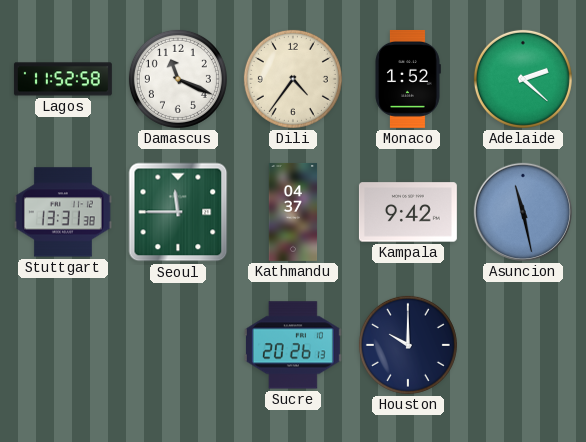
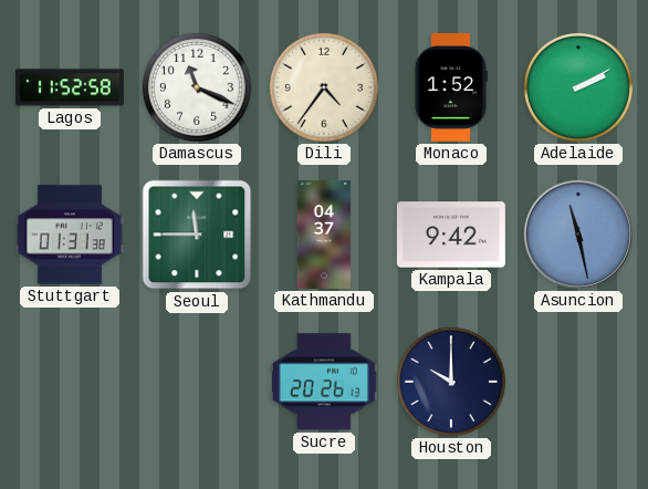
Adelaide: 2:22 -> 2:10
Stuttgart: 13:31 -> 01:31
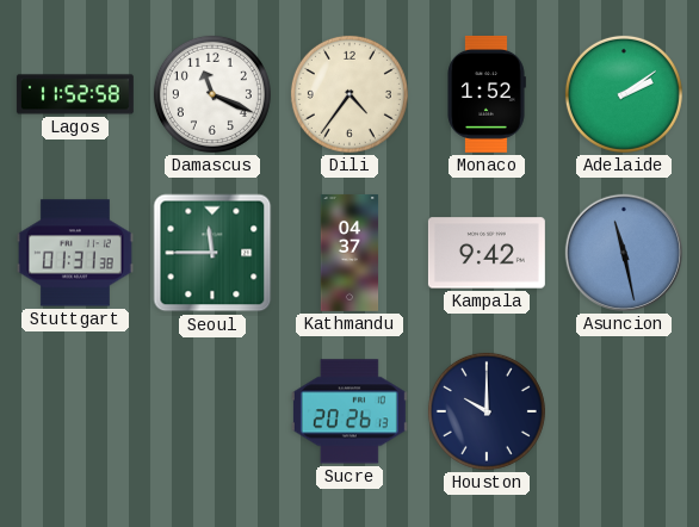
Adelaide: 2:10 -> 2:09
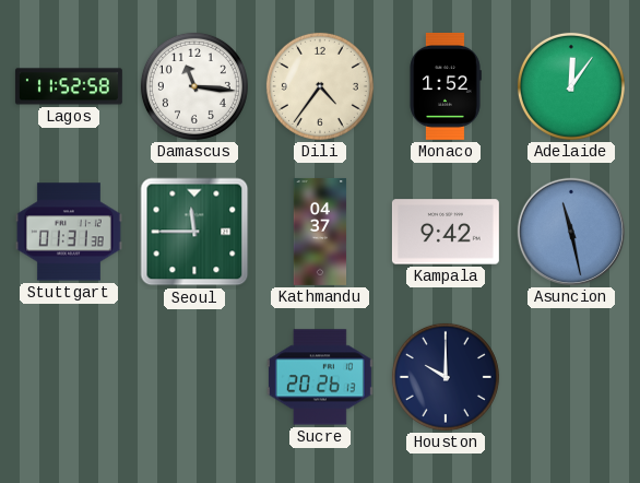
Damascus: 11:19 -> 11:16
Adelaide: 2:09 -> 12:06
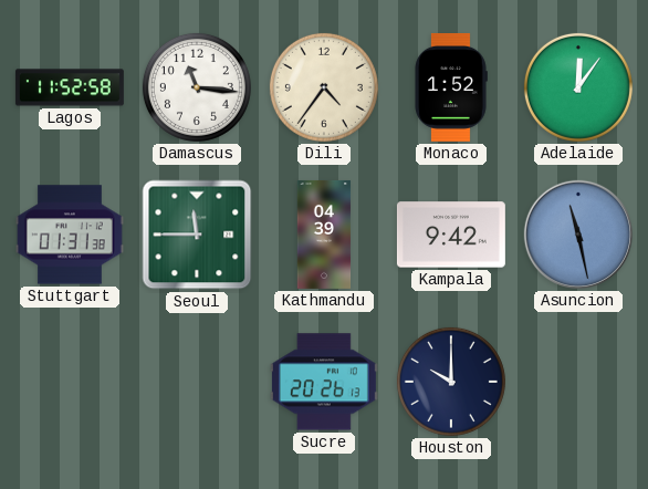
Kathmandu: 04:37 -> 04:39
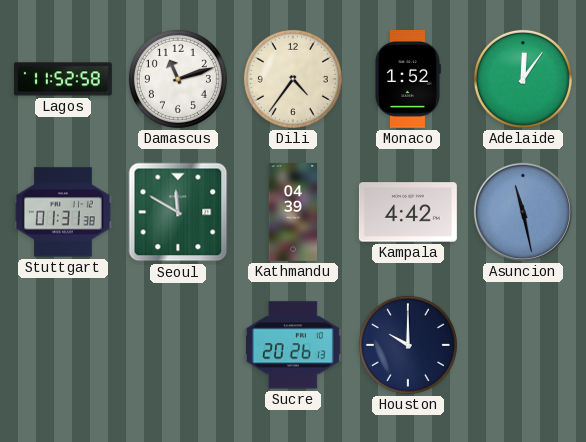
Damascus: 11:16 -> 11:12
Seoul: 11:45 -> 11:50
Kampala: 9:42 -> 4:42
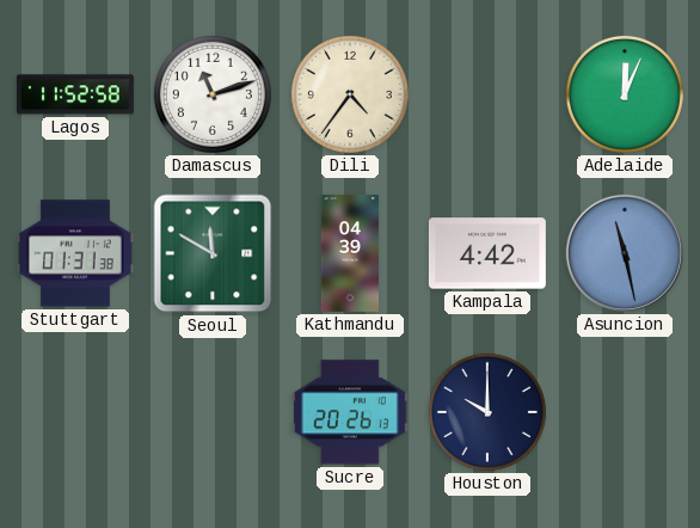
Monaco: 1:52 -> none
Adelaide: 12:06 -> 12:04
